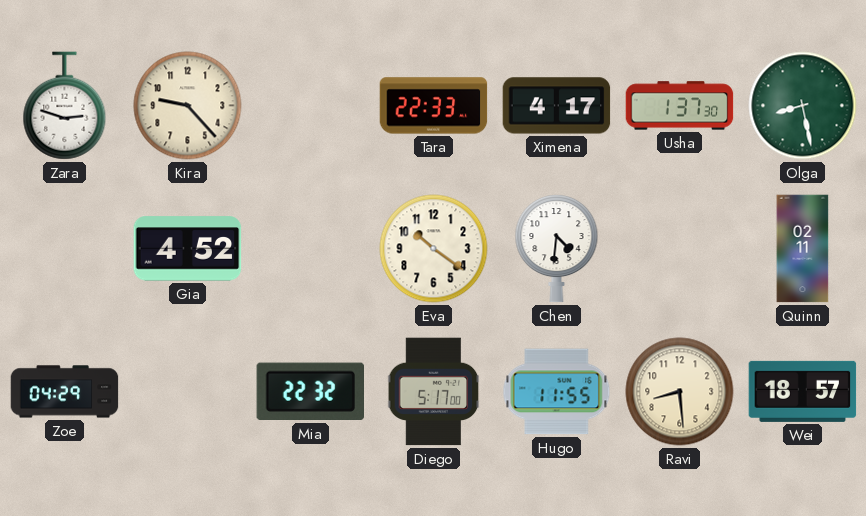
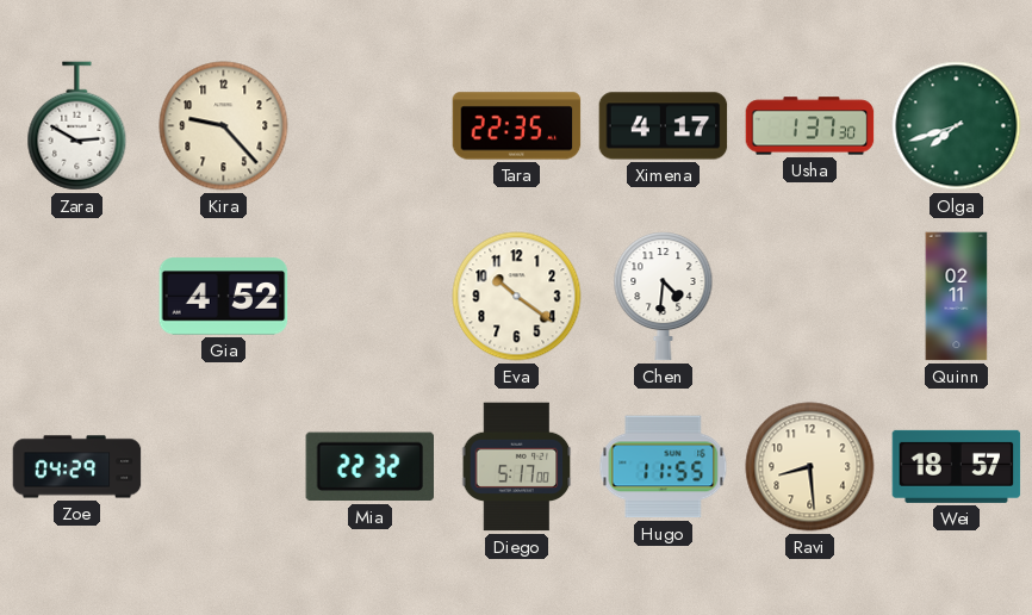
Zara: 2:48 -> 2:50
Tara: 22:33 -> 22:35
Olga: 8:28 -> 7:42
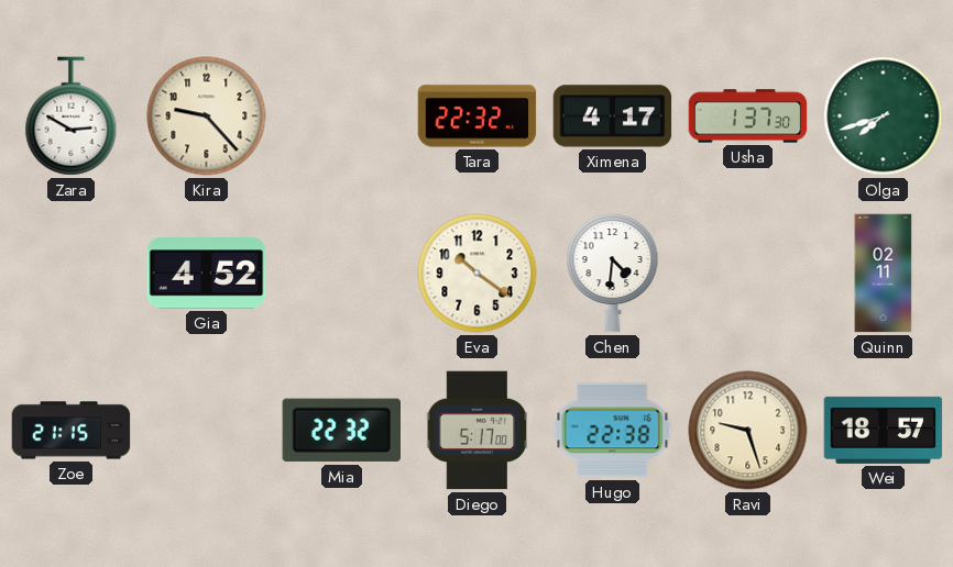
Tara: 22:35 -> 22:32
Zoe: 04:29 -> 21:15
Hugo: 11:55 -> 22:38
Ravi: 8:29 -> 9:27
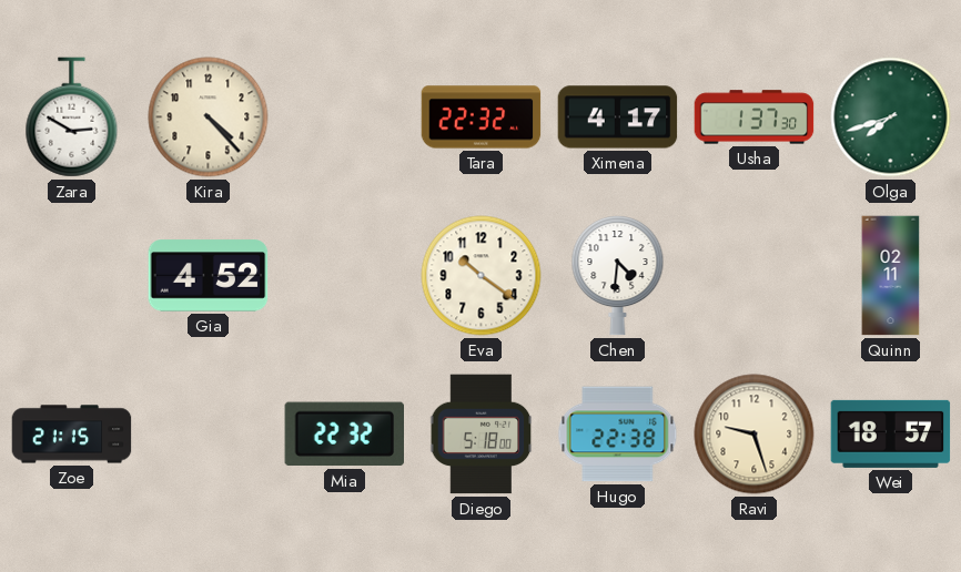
Kira: 9:23 -> 4:23
Diego: 5:17 -> 5:18
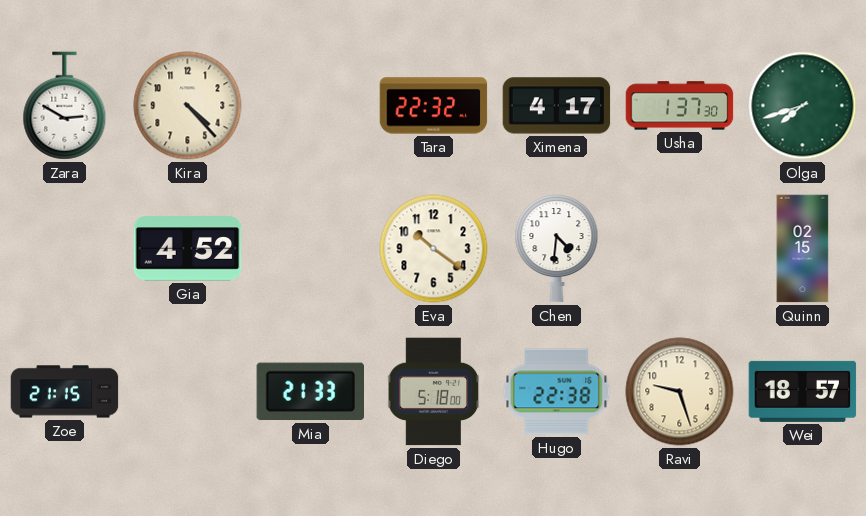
Quinn: 02:11 -> 02:15
Mia: 22:32 -> 21:33
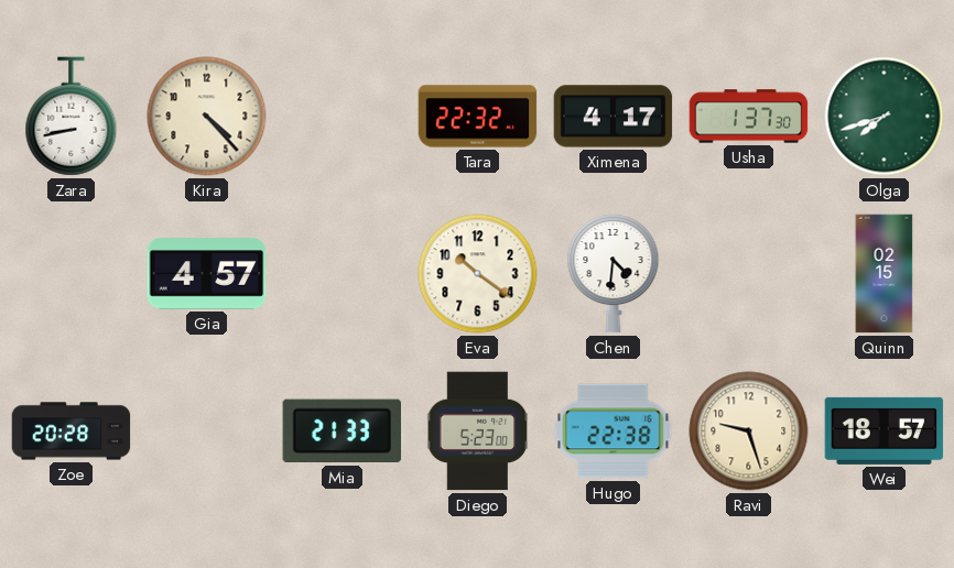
Zara: 2:50 -> 8:43
Gia: 4:52 -> 4:57
Zoe: 21:15 -> 20:28
Diego: 5:18 -> 5:23
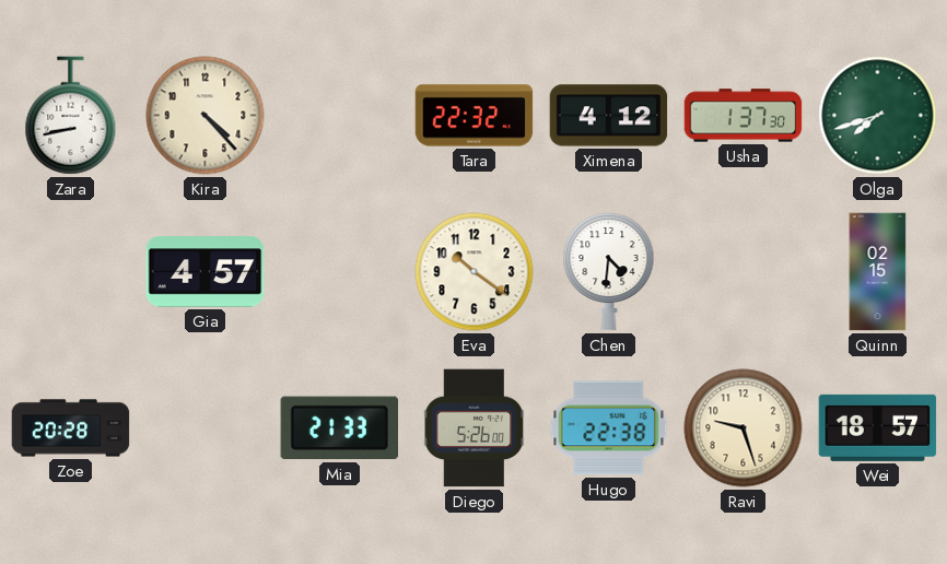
Ximena: 4:17 -> 4:12
Diego: 5:23 -> 5:26
